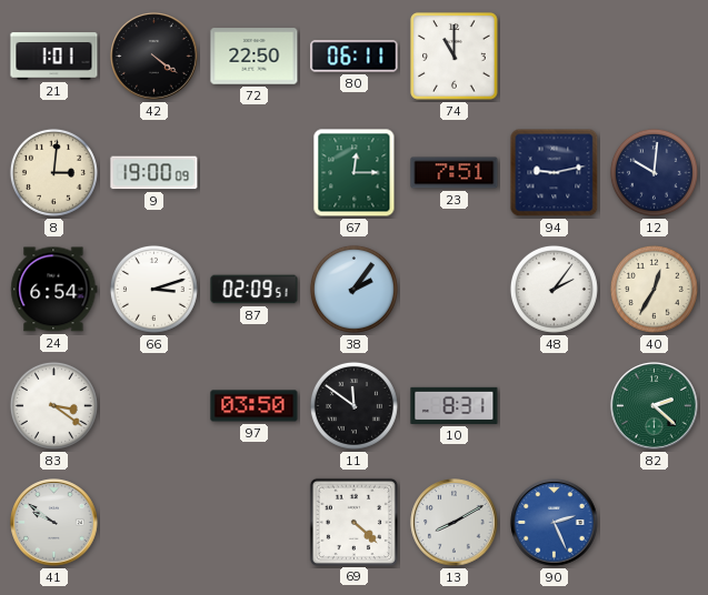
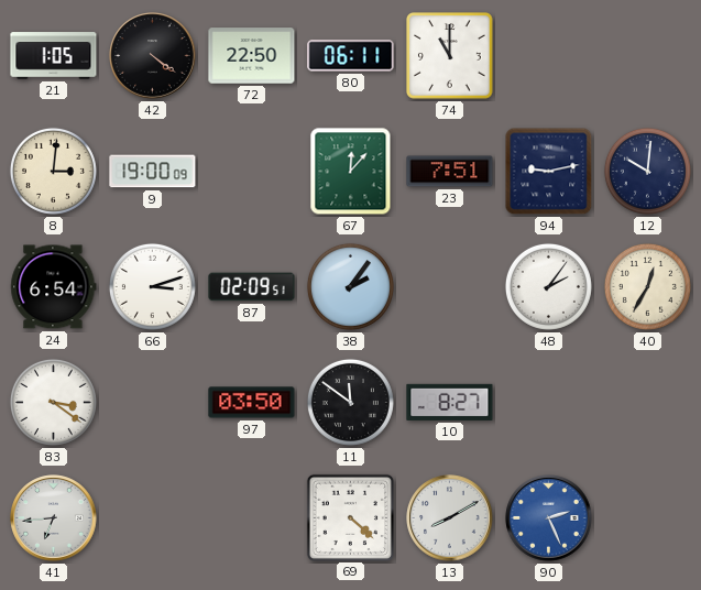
21: 1:01 -> 1:05
67: 12:15 -> 12:07
10: 8:31 -> 8:27
82: 2:22 -> none
41: 9:51 -> 6:44
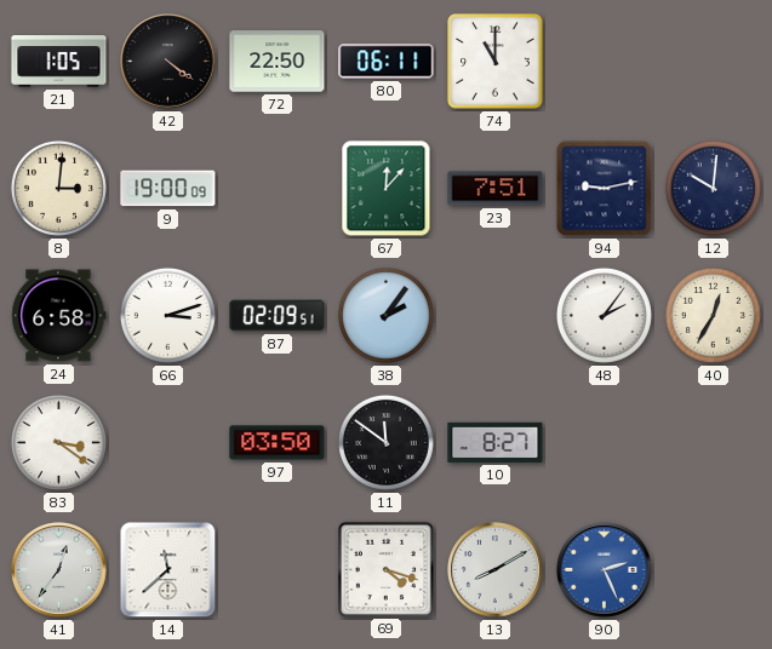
24: 6:54 -> 6:58
41: 6:44 -> 12:36
14: none -> 11:38
69: 4:22 -> 4:18
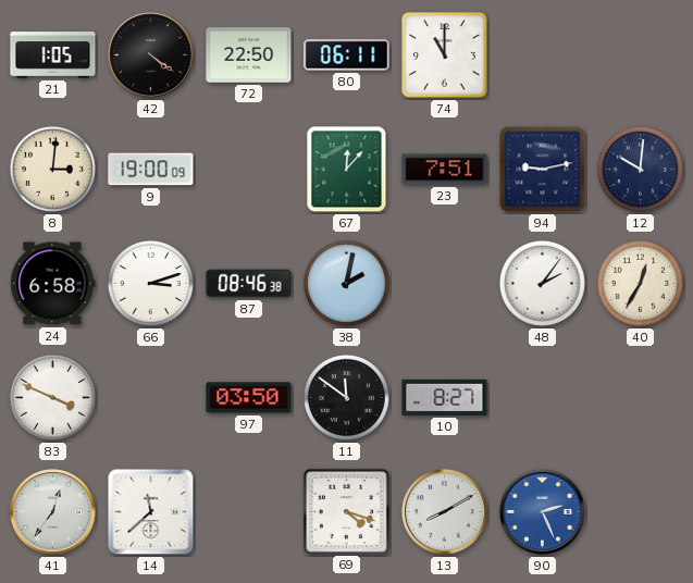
87: 02:09 -> 08:46
38: 2:06 -> 2:02
83: 3:21 -> 3:49
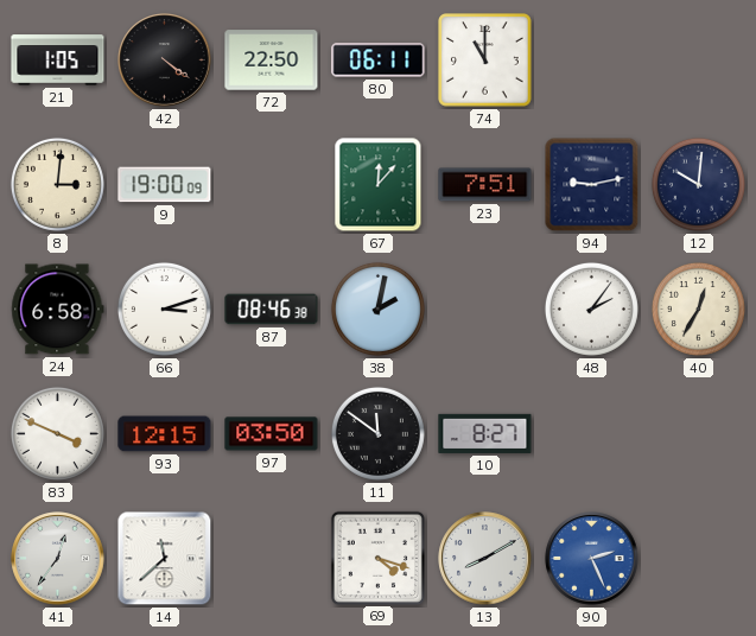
93: none -> 12:15
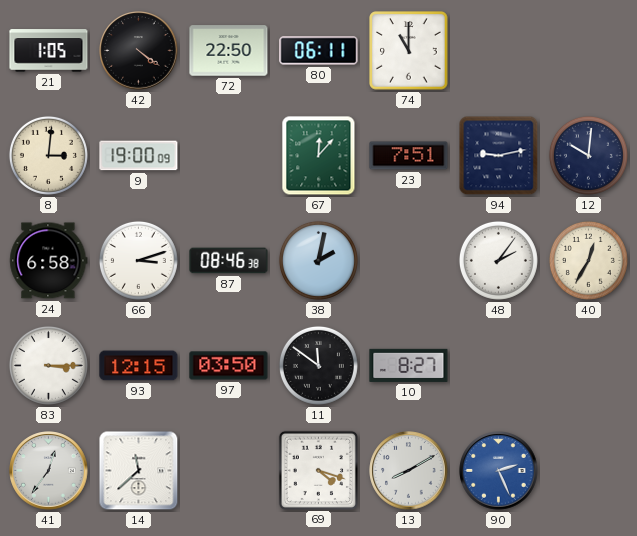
83: 3:49 -> 3:15
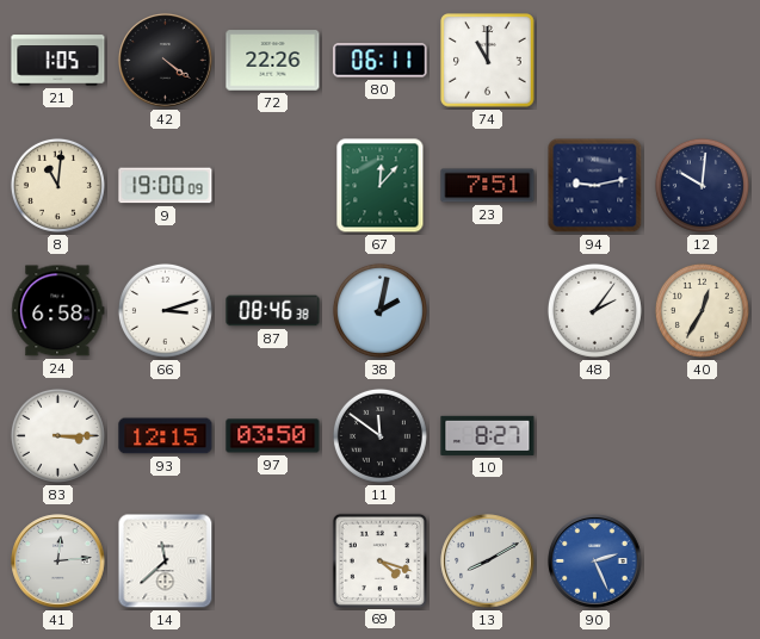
72: 22:50 -> 22:26
8: 3:01 -> 11:01
41: 12:36 -> 12:14
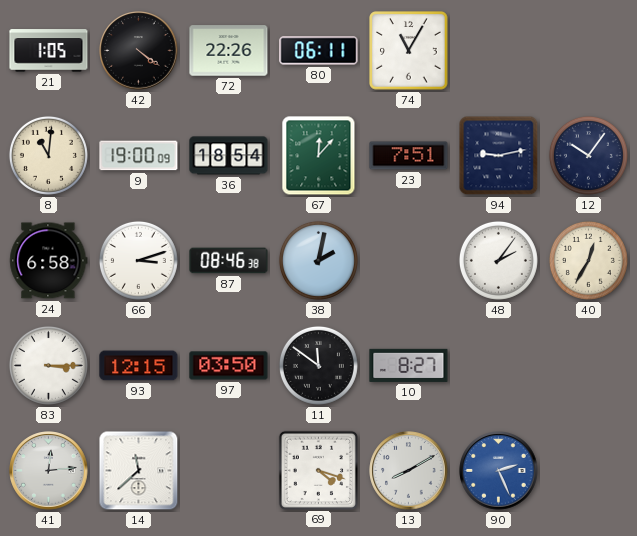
74: 11:00 -> 11:05
36: none -> 18:54
12: 10:01 -> 10:06
